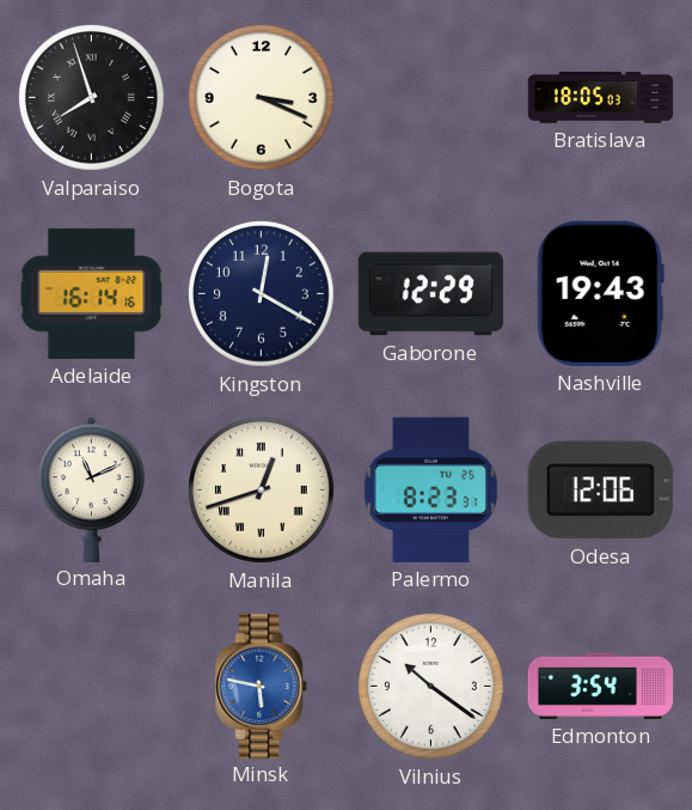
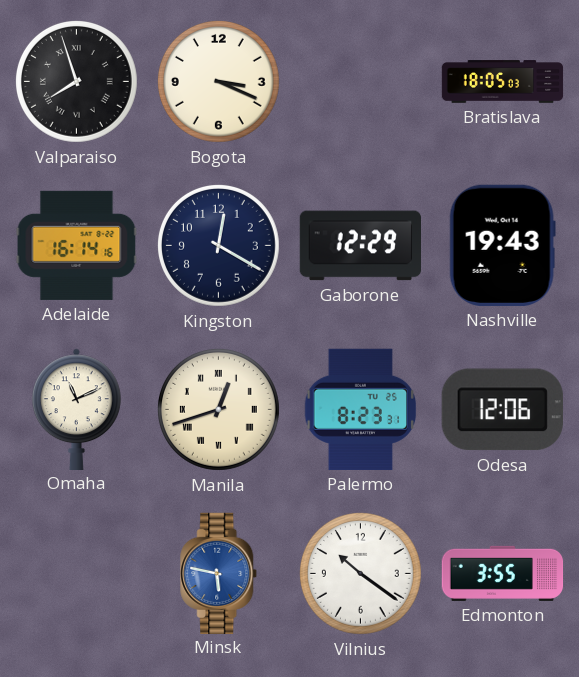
Edmonton: 3:54 -> 3:55
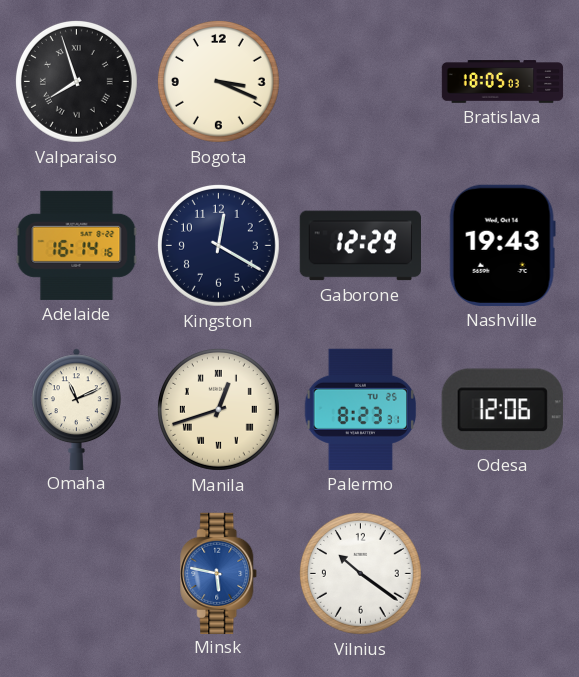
Edmonton: 3:55 -> none
